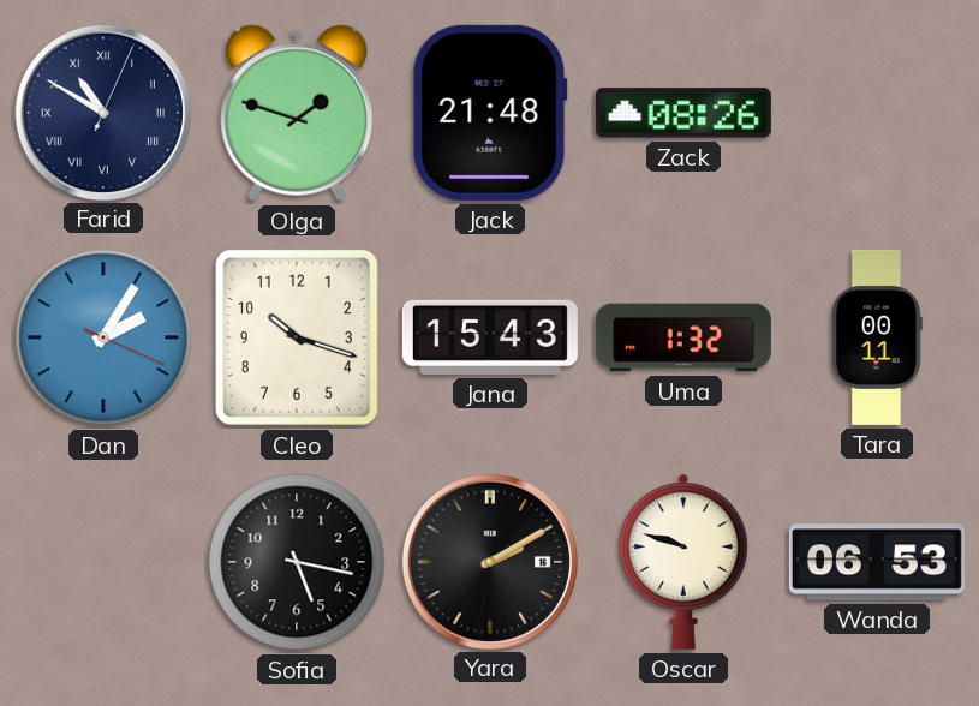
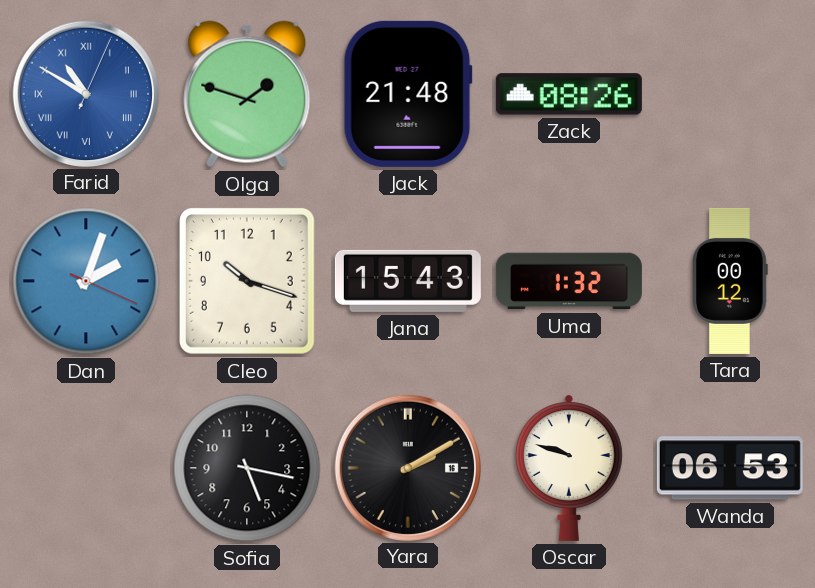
Farid dial: navy -> blue
Dan: 2:05 -> 2:03
Tara: 00:11 -> 00:12
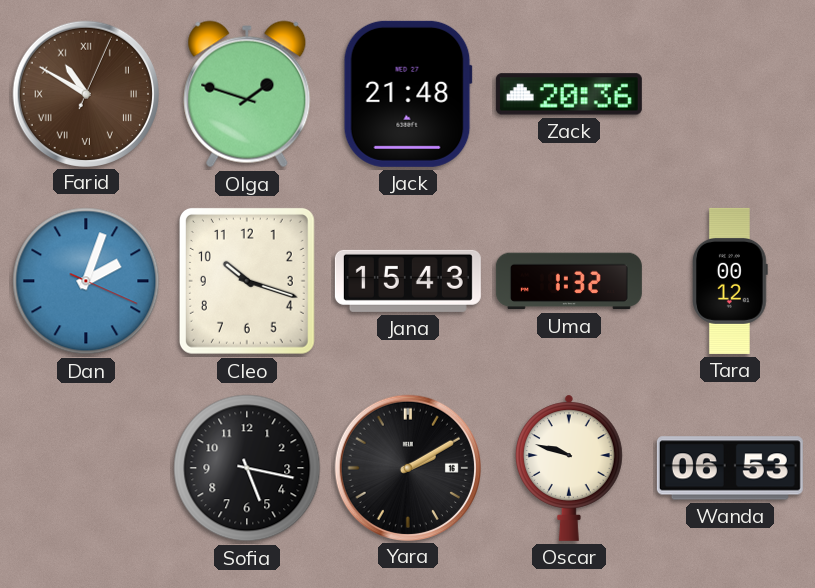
Farid dial: blue -> brown
Zack: 08:26 -> 20:36
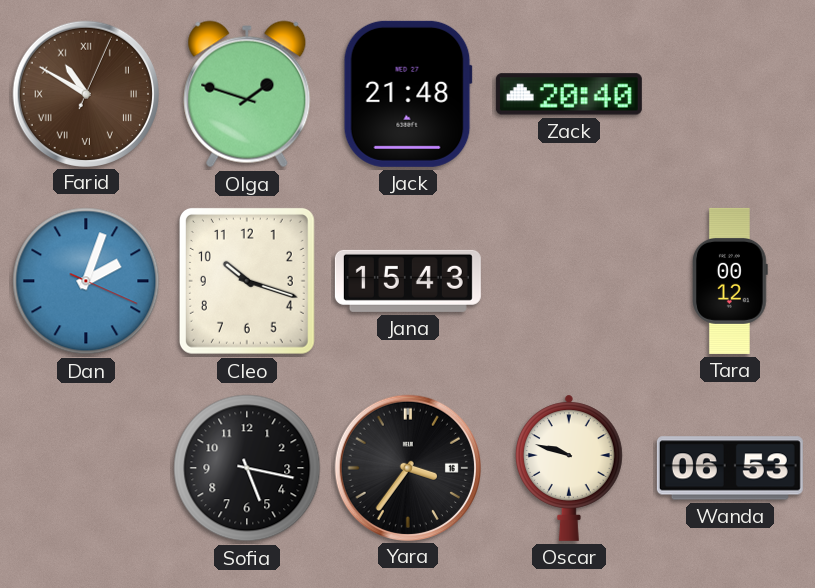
Zack: 20:36 -> 20:40
Uma: 1:32 -> none
Yara: 2:10 -> 3:36
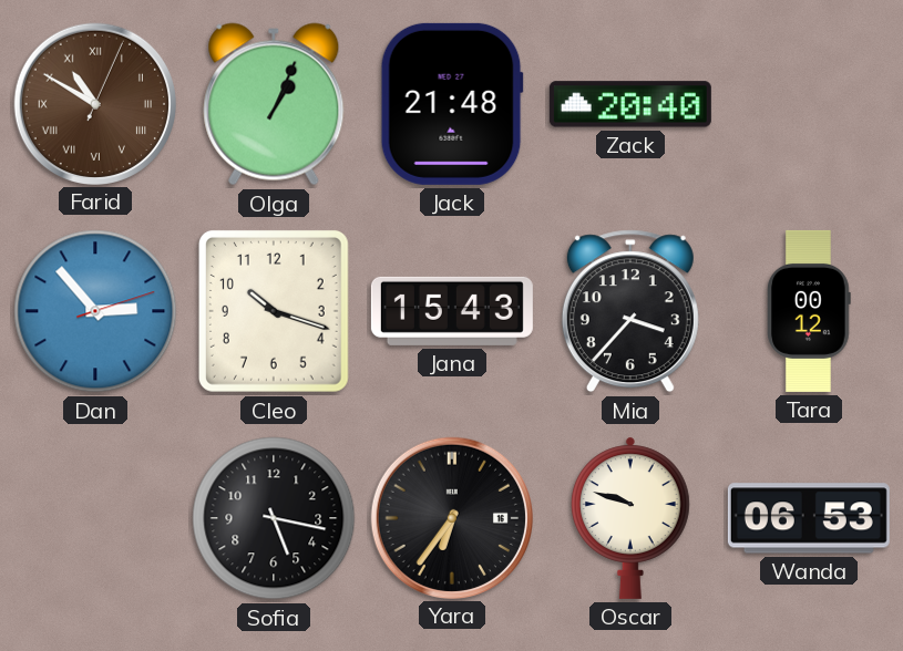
Olga: 1:48 -> 1:04
Dan: 2:03 -> 2:53
Mia: none -> 3:37
Yara: 3:36 -> 6:36
